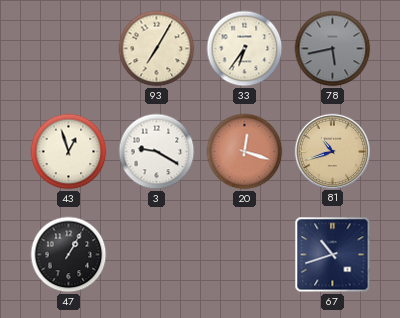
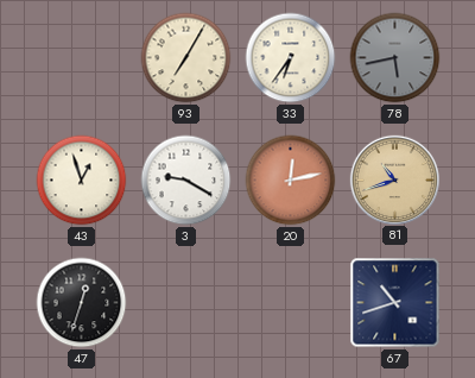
20: 12:18 -> 12:13
47: 1:05 -> 12:33
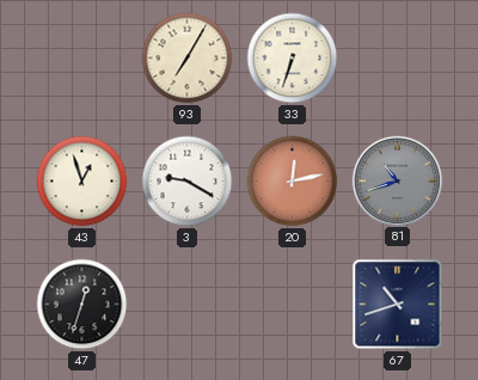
33: 6:36 -> 6:33
78: 5:43 -> none
81 dial: champagne -> grey
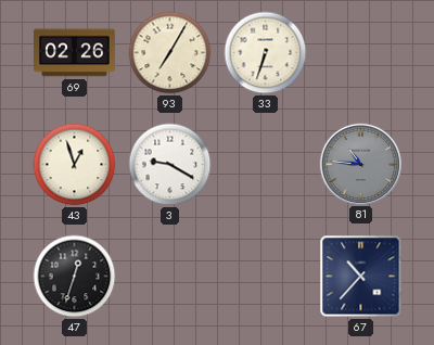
69: none -> 02:26
20: 12:13 -> none
81: 10:42 -> 10:46
67: 10:42 -> 10:37
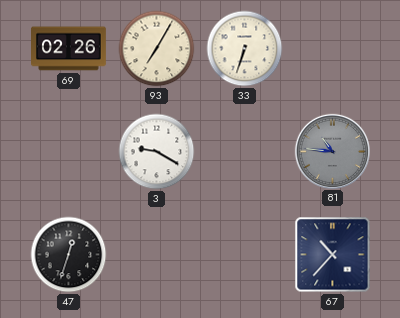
43: 12:57 -> none
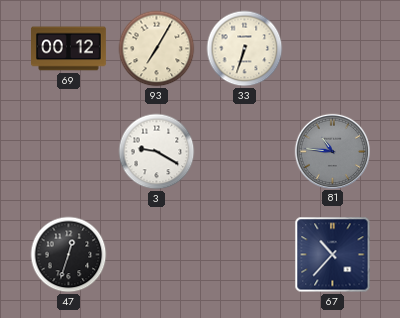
69: 02:26 -> 00:12
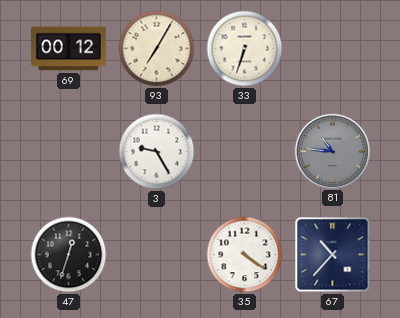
3: 9:20 -> 9:25
35: none -> 4:21
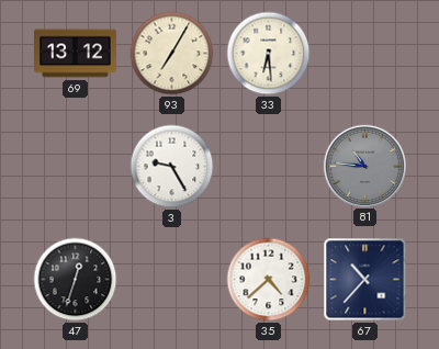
69: 00:12 -> 13:12
33: 6:33 -> 6:29
35: 4:21 -> 4:38
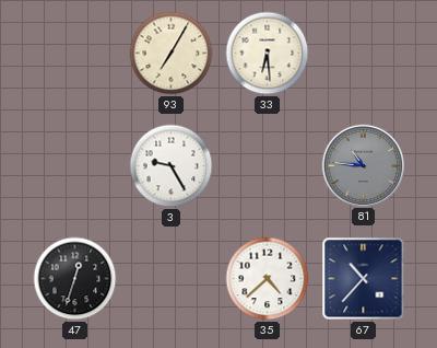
69: 13:12 -> none
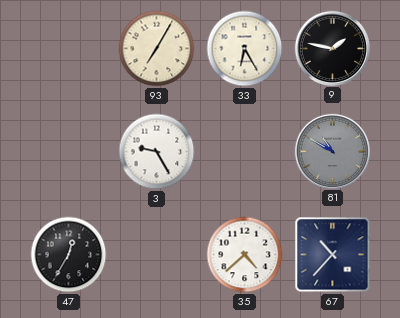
33: 6:29 -> 6:25
9: none -> 1:47
81: 10:46 -> 10:50
47: 12:33 -> 12:35
